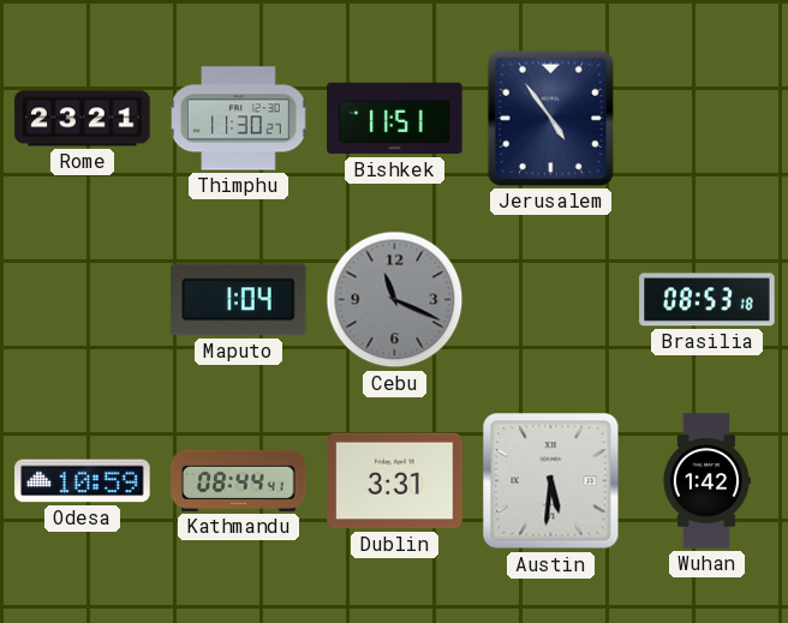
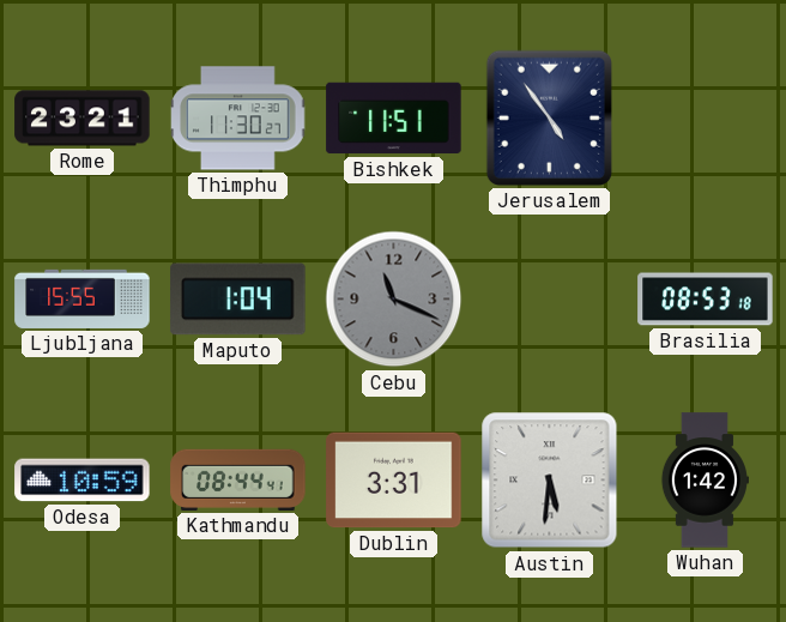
Ljubljana: none -> 15:55
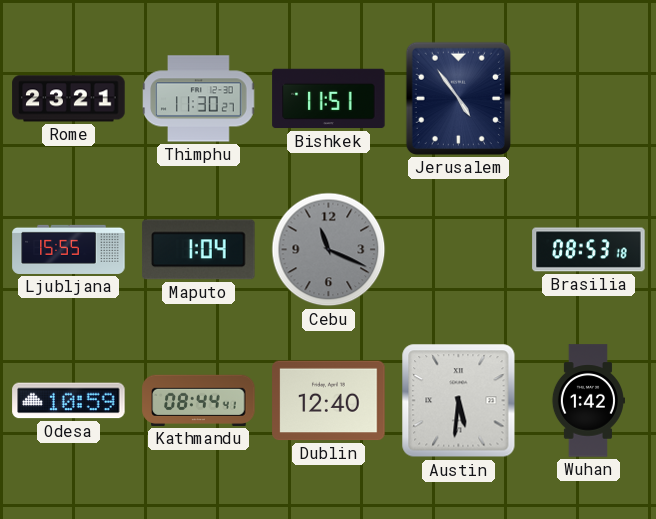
Dublin: 3:31 -> 12:40
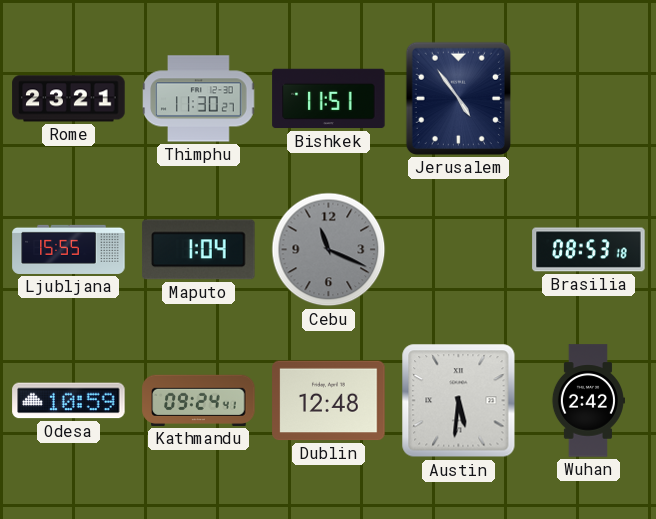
Kathmandu: 08:44 -> 09:24
Dublin: 12:40 -> 12:48
Wuhan: 1:42 -> 2:42
